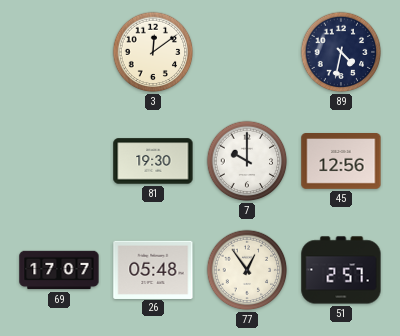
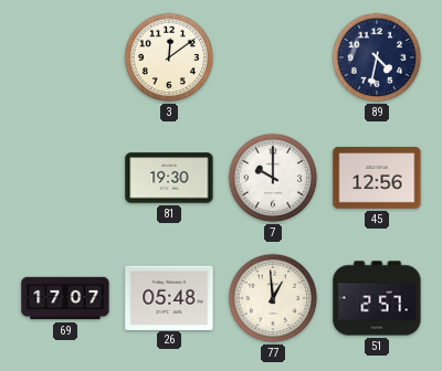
77: 12:54 -> 12:59
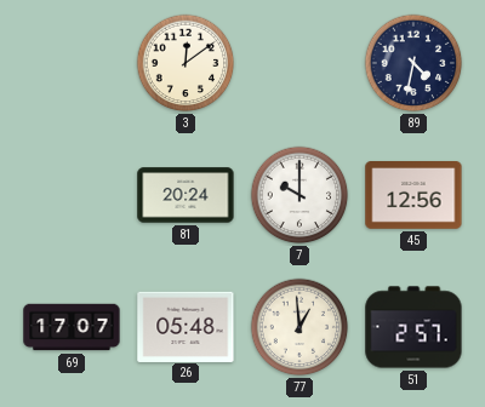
81: 19:30 -> 20:24
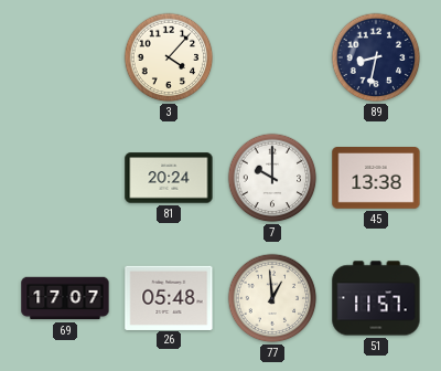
3: 12:09 -> 4:07
89: 4:32 -> 8:32
45: 12:56 -> 13:38
51: 2:57 -> 11:57
